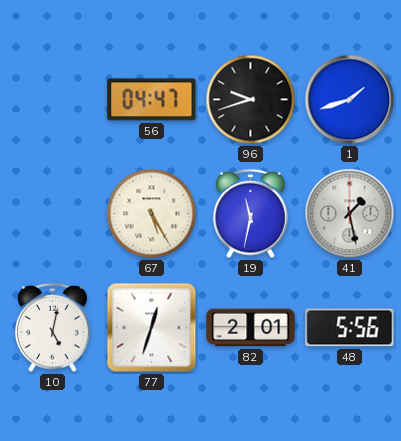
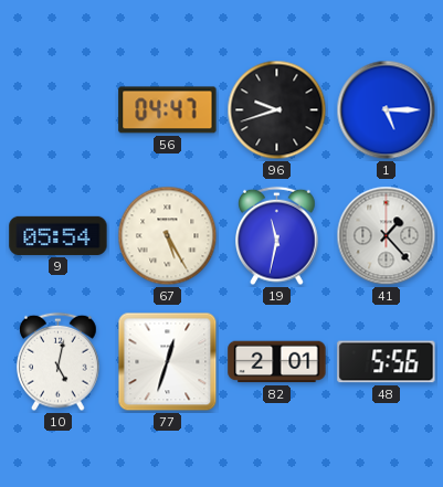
1: 1:42 -> 5:15
9: none -> 05:54
41: 1:28 -> 1:23
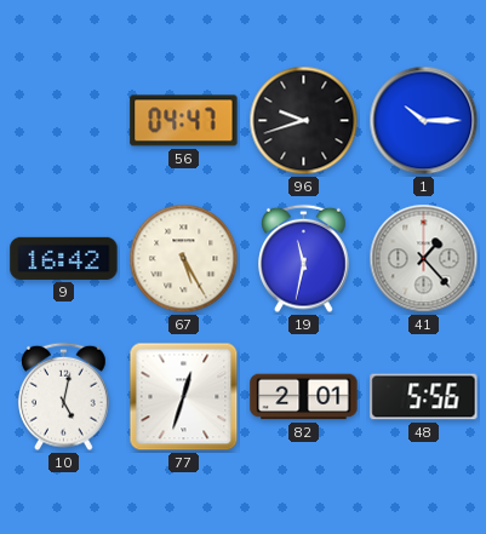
1: 5:15 -> 10:15
9: 05:54 -> 16:42
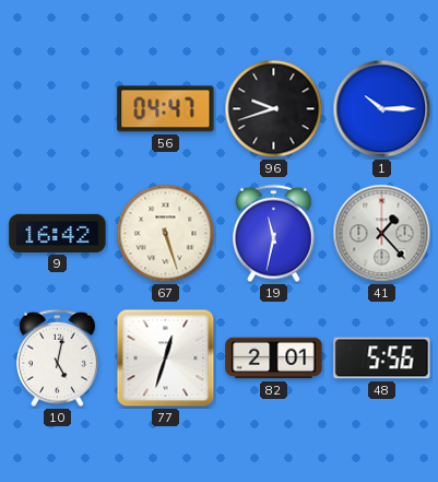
67: 5:25 -> 5:27
